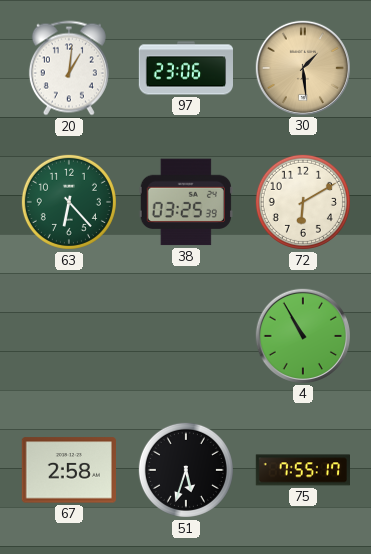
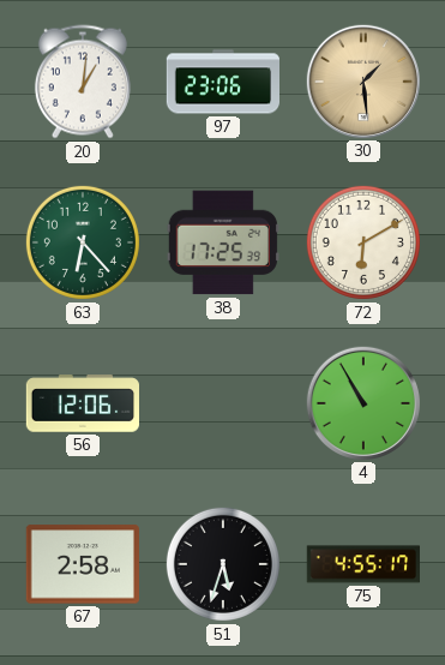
38: 03:25 -> 17:25
56: none -> 12:06
75: 7:55 -> 4:55
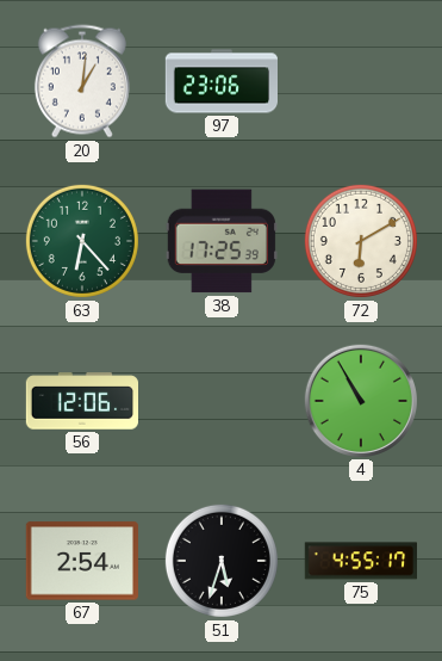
30: 1:29 -> none
67: 2:58 -> 2:54
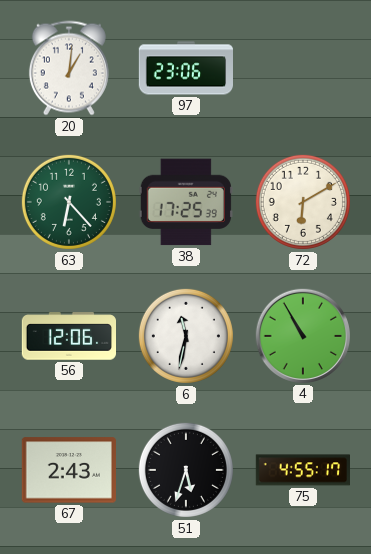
6: none -> 11:32
67: 2:54 -> 2:43
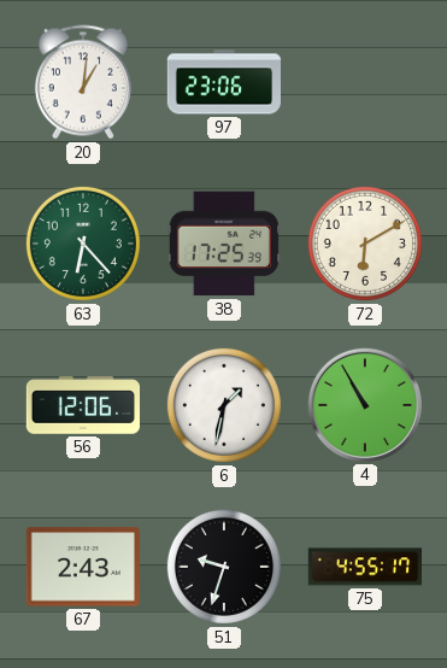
6: 11:32 -> 1:32
51: 5:33 -> 9:33
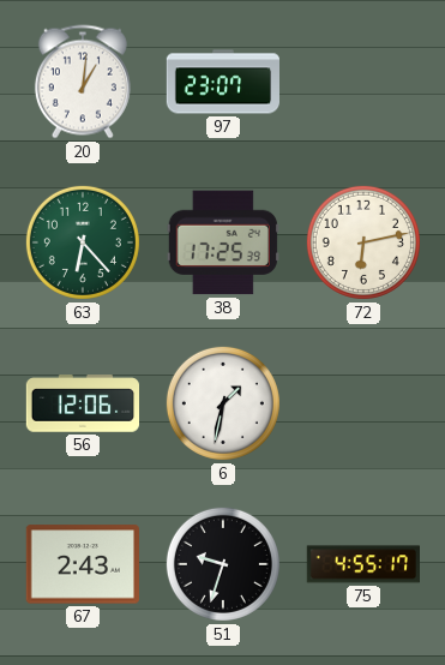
97: 23:06 -> 23:07
72: 6:10 -> 6:13
4: 10:55 -> none
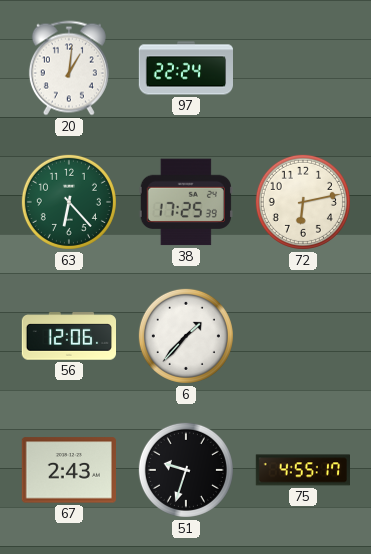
97: 23:07 -> 22:24
6: 1:32 -> 1:37
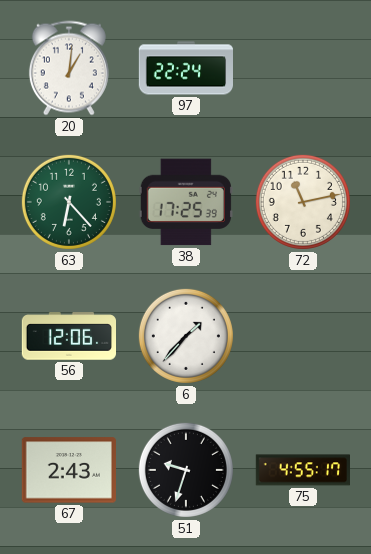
72: 6:13 -> 11:13
